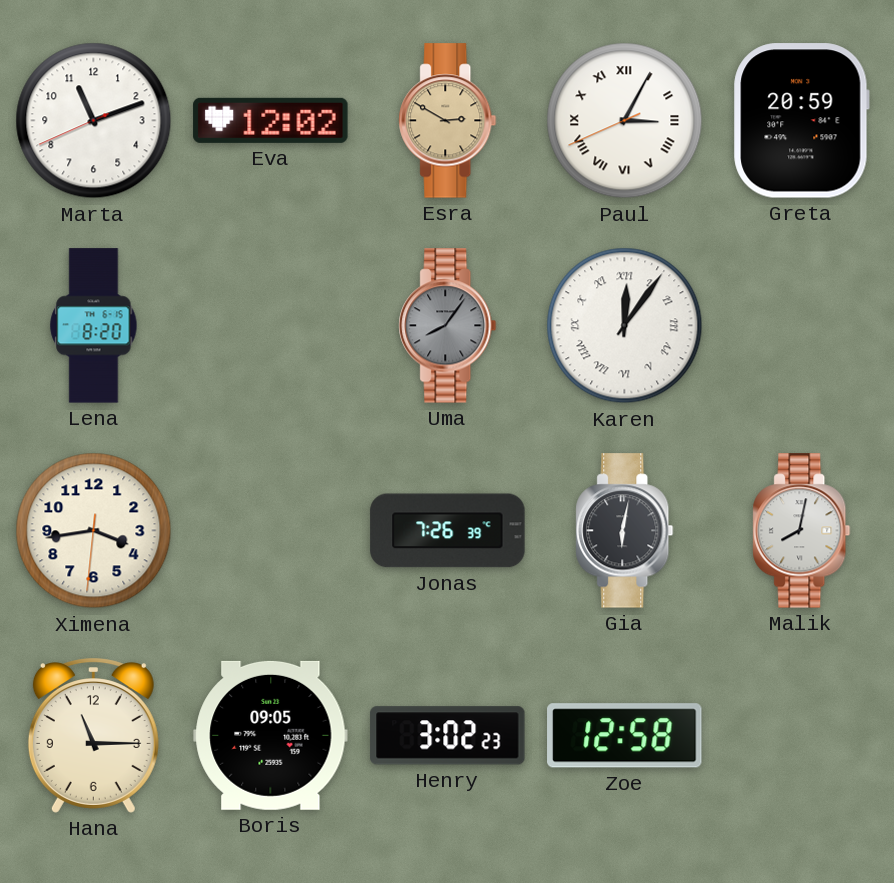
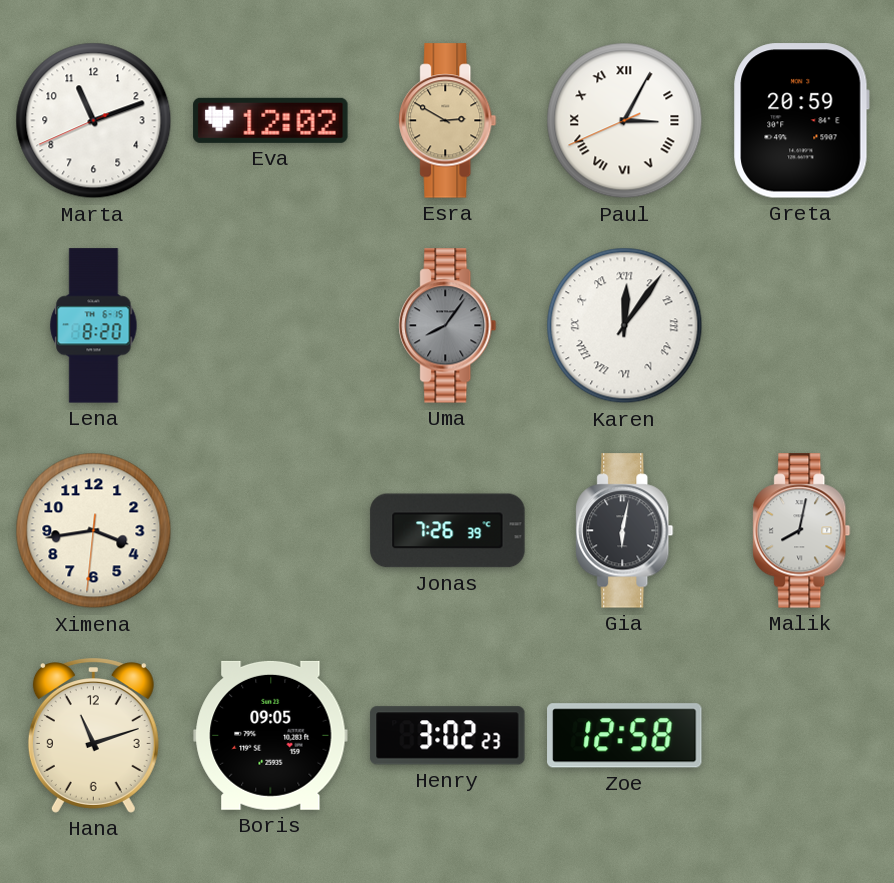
Hana: 11:15 -> 11:12
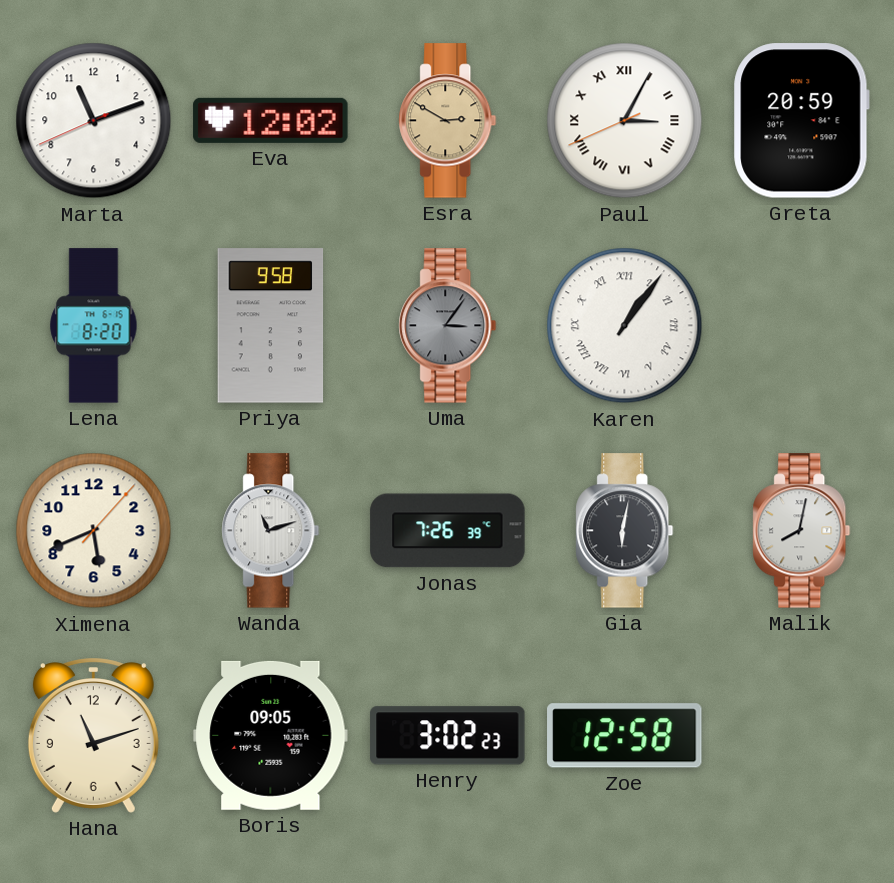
Priya: none -> 9:58
Uma: 8:06 -> 3:06
Karen: 12:06 -> 1:06
Ximena: 3:43 -> 5:41
Wanda: none -> 11:12
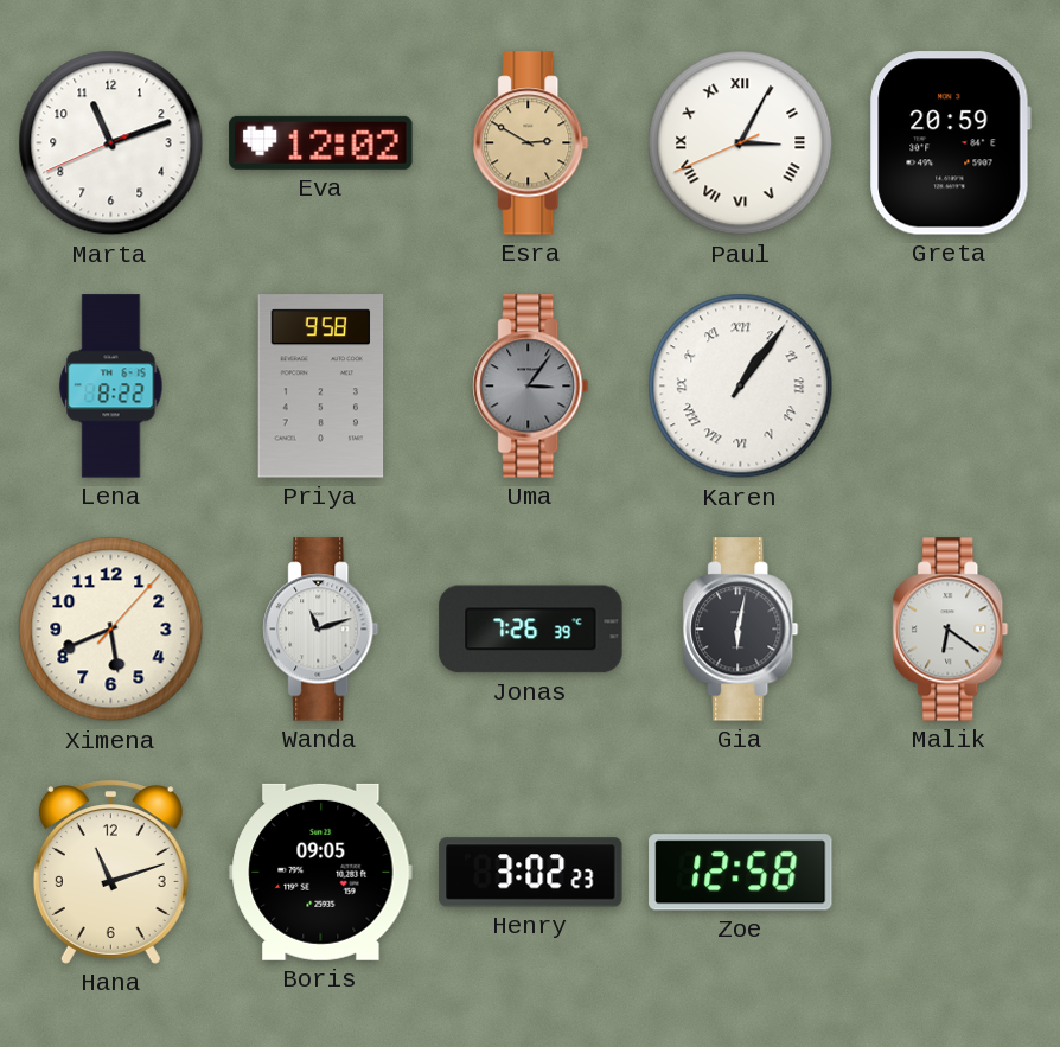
Lena: 8:20 -> 8:22
Malik: 8:02 -> 6:21
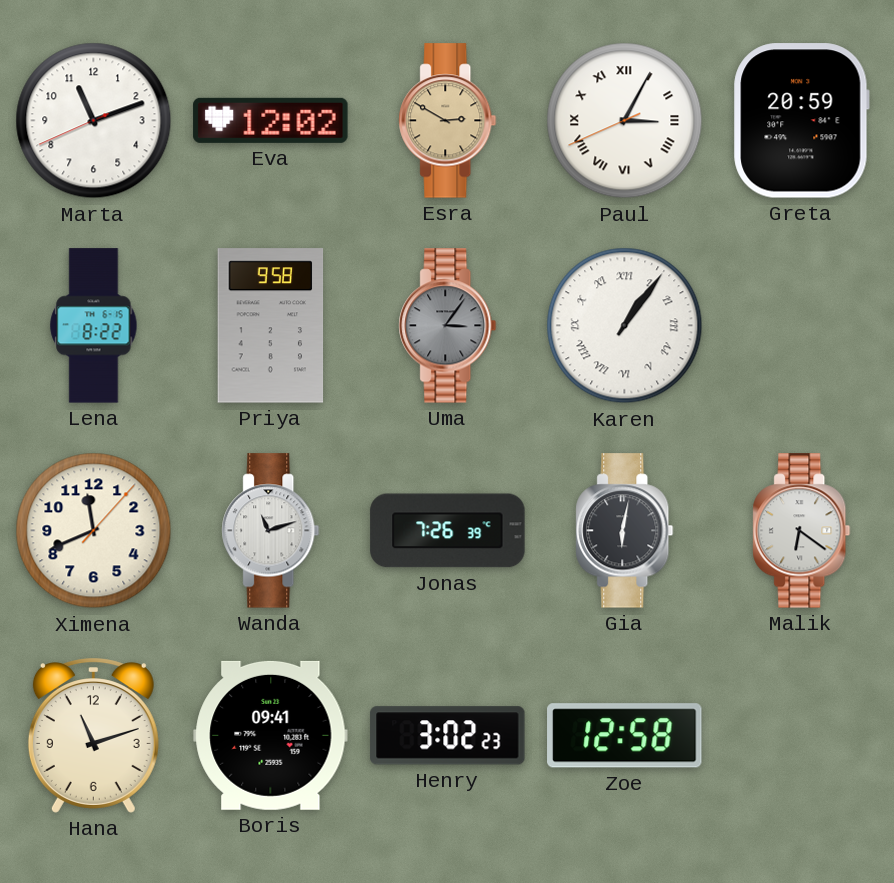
Ximena: 5:41 -> 11:41
Boris: 09:05 -> 09:41
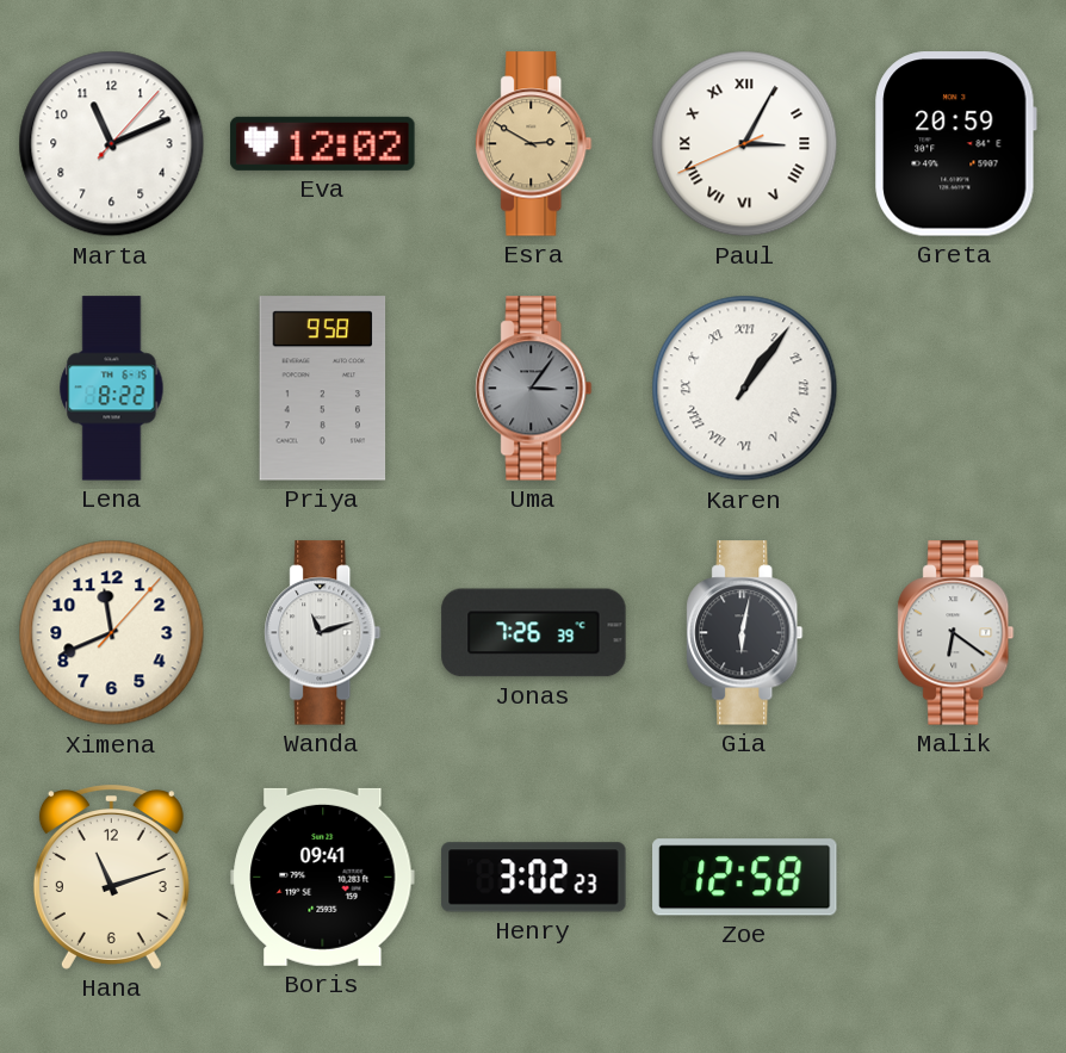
Marta: 11:11:41 -> 11:11:07
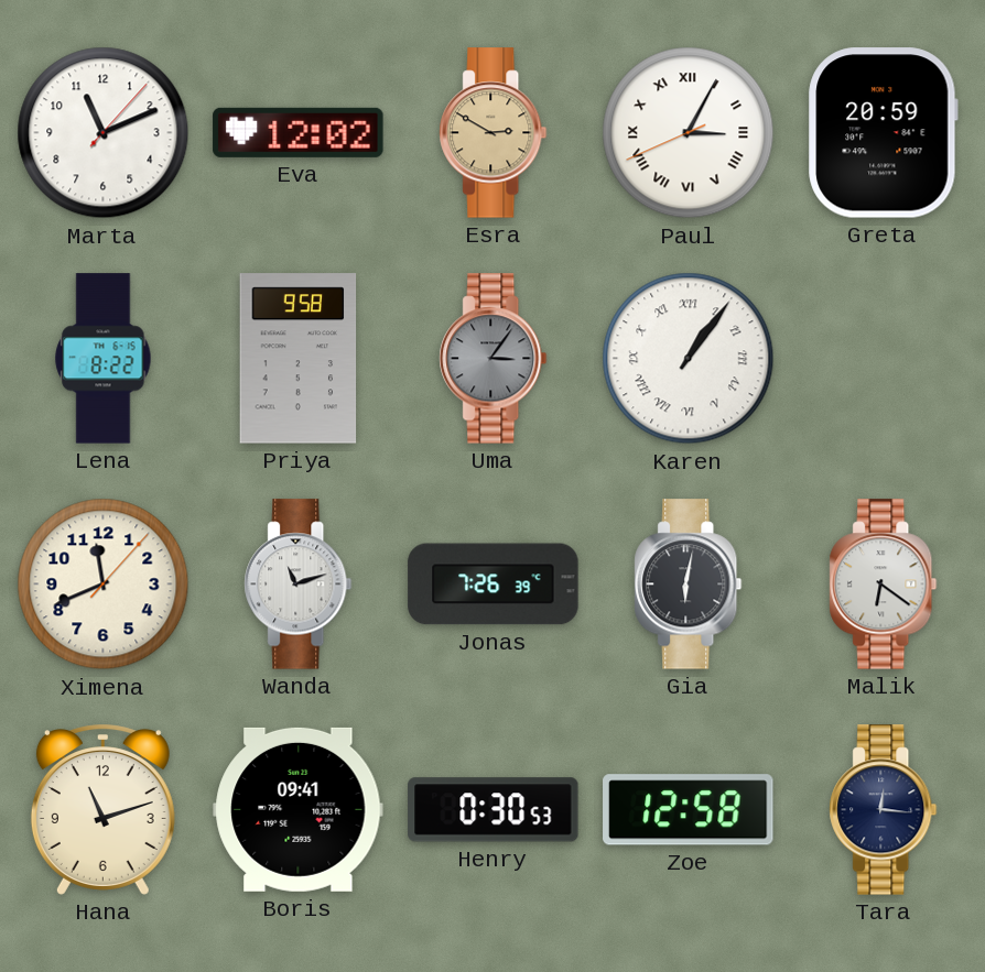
Henry: 3:02 -> 0:30
Tara: none -> 12:16
